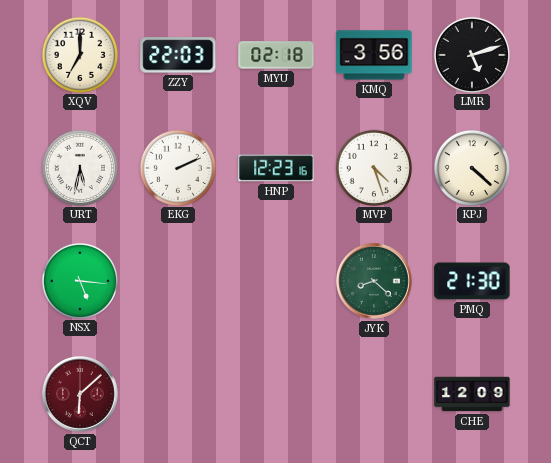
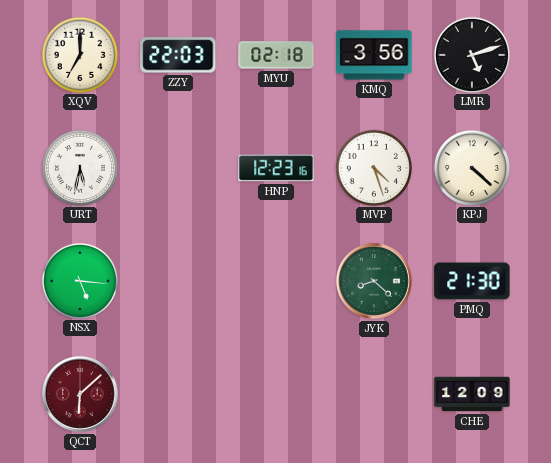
EKG: 2:11 -> none
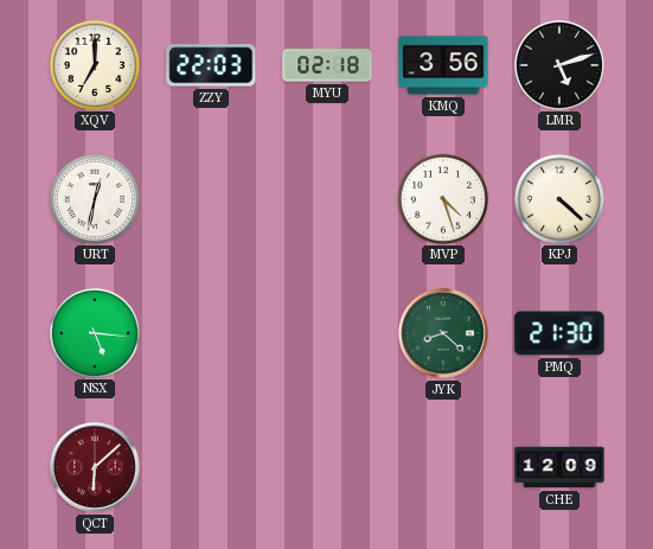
URT: 5:32 -> 12:32
HNP: 12:23 -> none
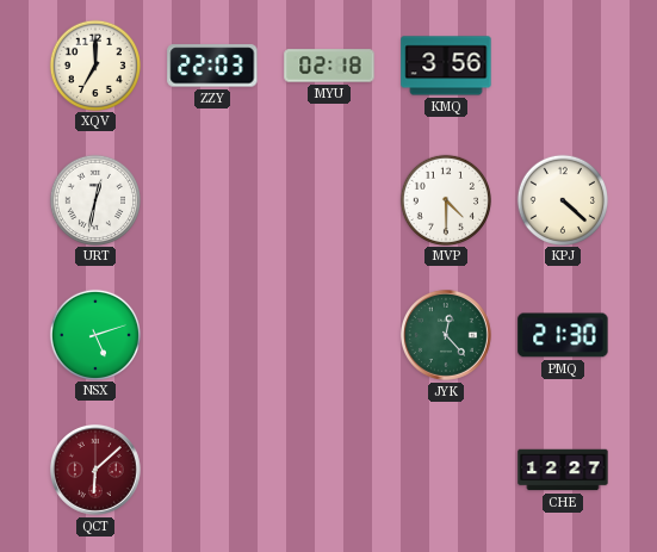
LMR: 5:12 -> none
MVP: 4:27 -> 4:30
NSX: 5:16 -> 5:12
JYK: 8:22 -> 12:23
CHE: 12:09 -> 12:27
